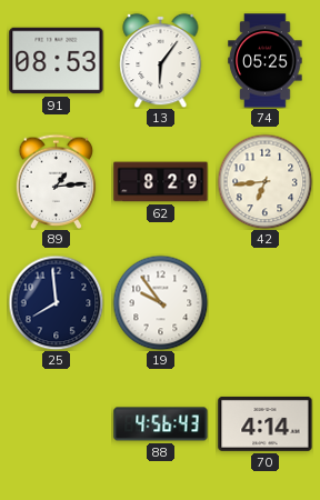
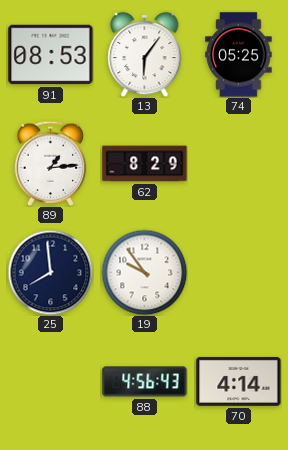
42: 6:44 -> none
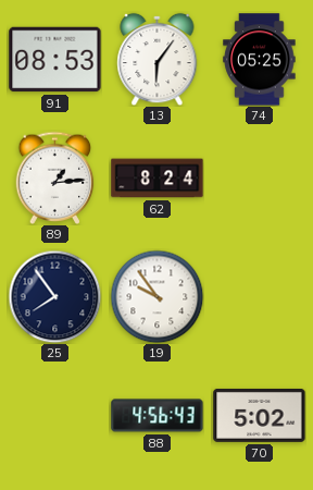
62: 8:29 -> 8:24
25: 7:59 -> 7:54
70: 4:14 -> 5:02
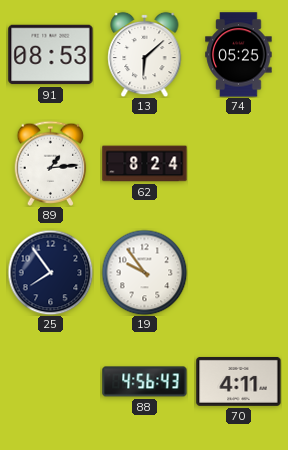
13: 6:06 -> 6:08
70: 5:02 -> 4:11
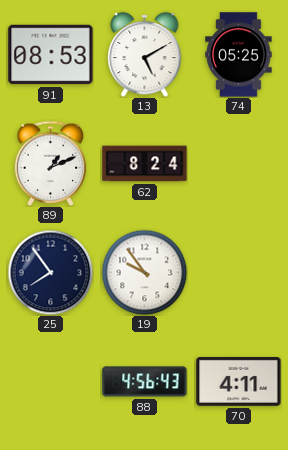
13: 6:08 -> 5:10
89: 1:14 -> 1:11
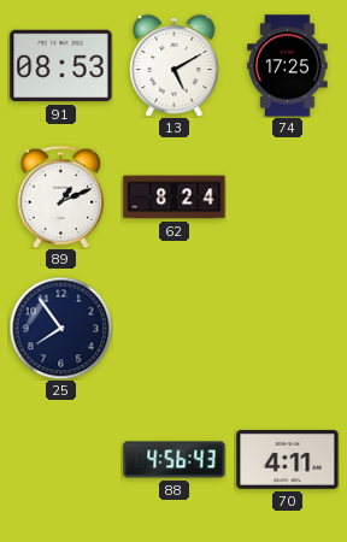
74: 05:25 -> 17:25
19: 9:54 -> none
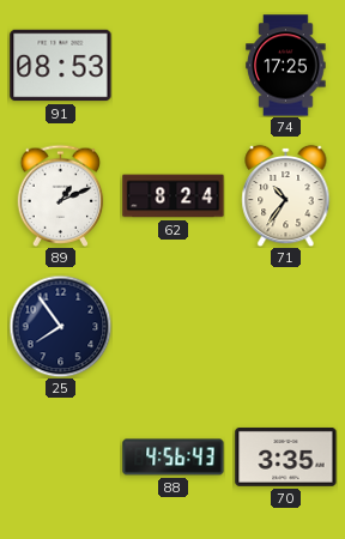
13: 5:10 -> none
71: none -> 10:36
70: 4:11 -> 3:35
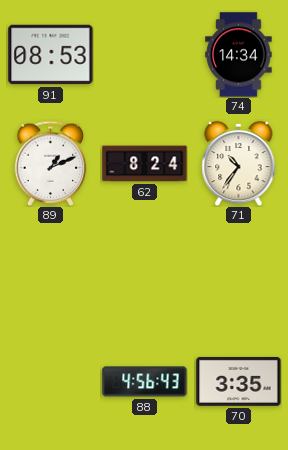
74: 17:25 -> 14:34
25: 7:54 -> none
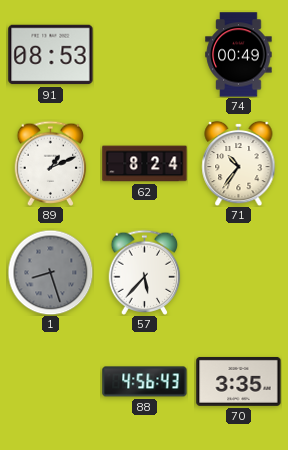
74: 14:34 -> 00:49
1: none -> 8:27
57: none -> 5:37
